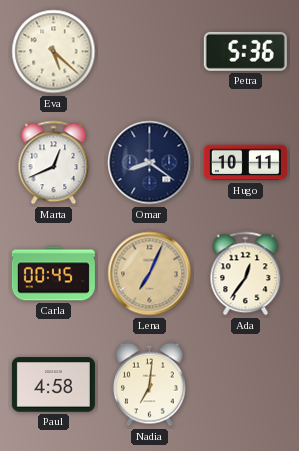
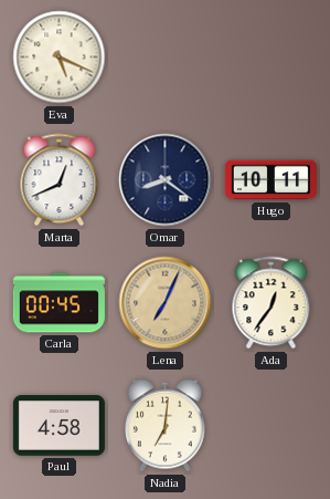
Eva: 5:22 -> 5:19
Petra: 5:36 -> none
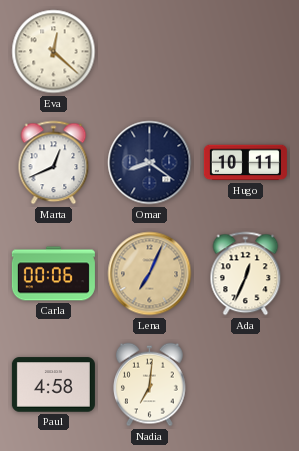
Eva: 5:19 -> 12:22
Carla: 00:45 -> 00:06
Ada: 12:36 -> 12:34
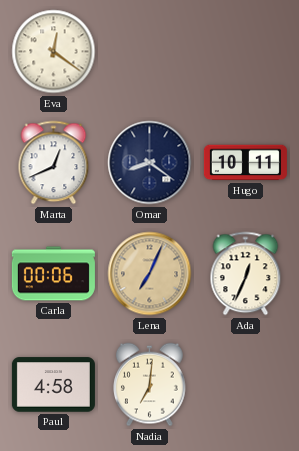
Eva: 12:22 -> 12:21
